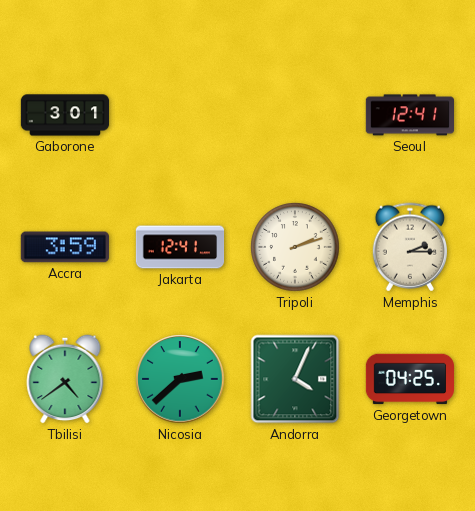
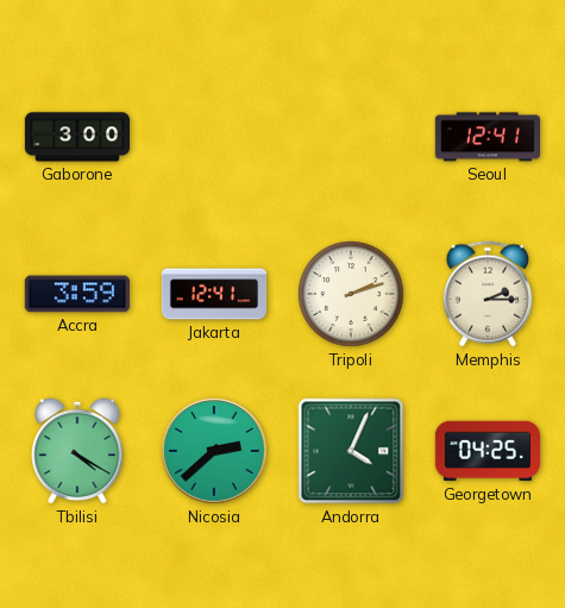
Gaborone: 3:01 -> 3:00
Tbilisi: 4:39 -> 4:20
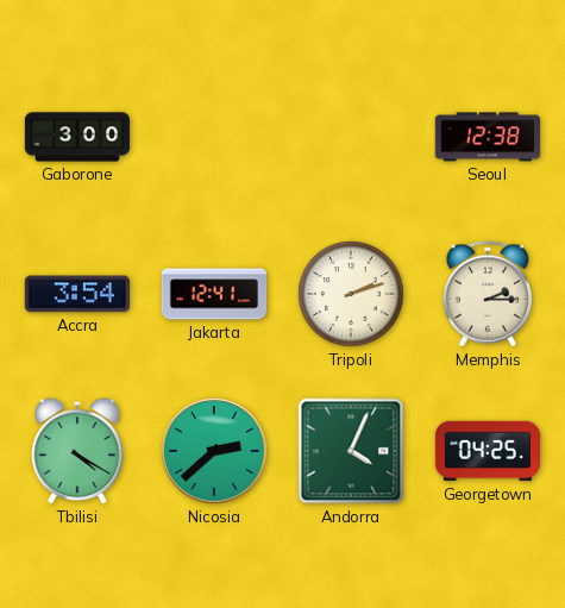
Seoul: 12:41 -> 12:38
Accra: 3:59 -> 3:54
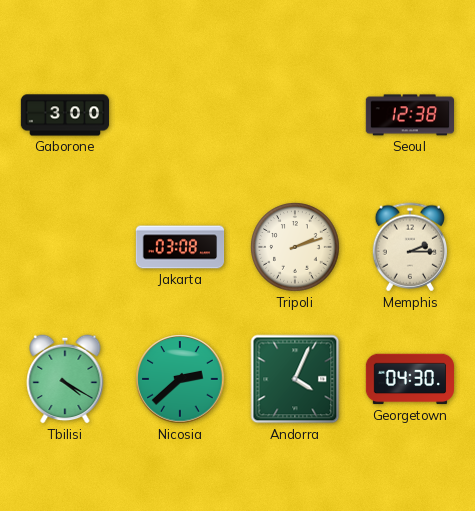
Accra: 3:54 -> none
Jakarta: 12:41 -> 03:08
Georgetown: 04:25 -> 04:30
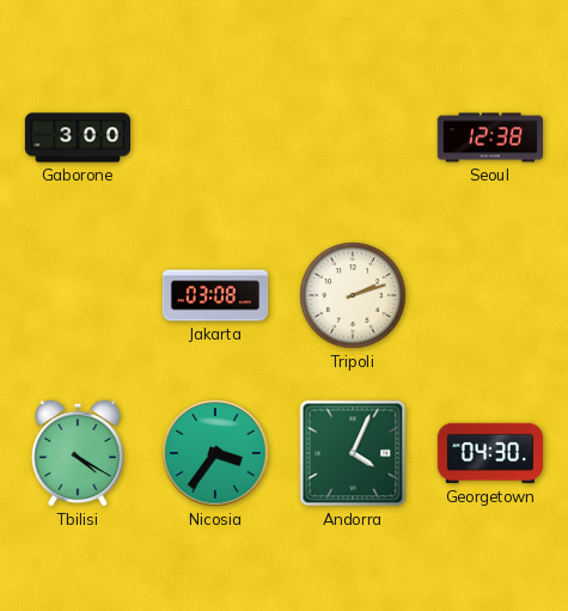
Memphis: 2:15 -> none
Nicosia: 2:38 -> 3:36
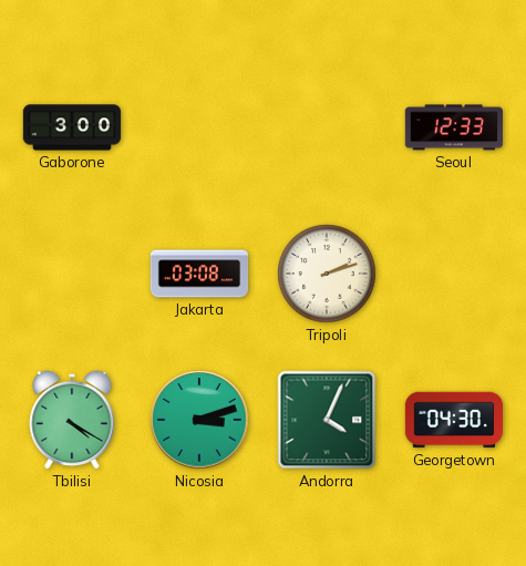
Seoul: 12:38 -> 12:33
Nicosia: 3:36 -> 3:12
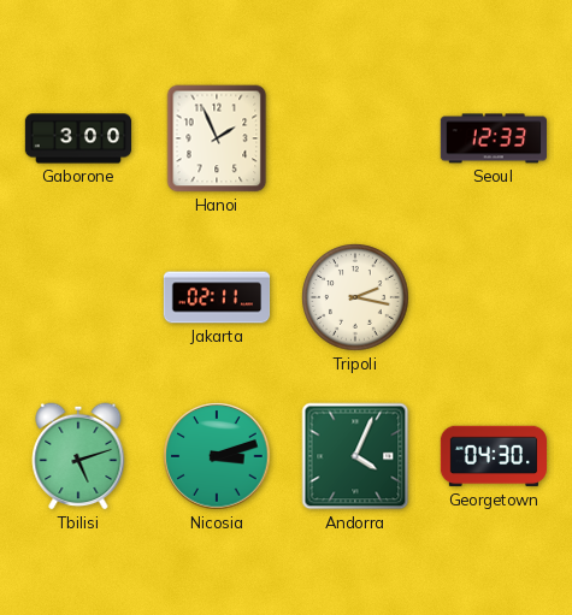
Hanoi: none -> 1:56
Jakarta: 03:08 -> 02:11
Tripoli: 2:12 -> 2:17
Tbilisi: 4:20 -> 5:12
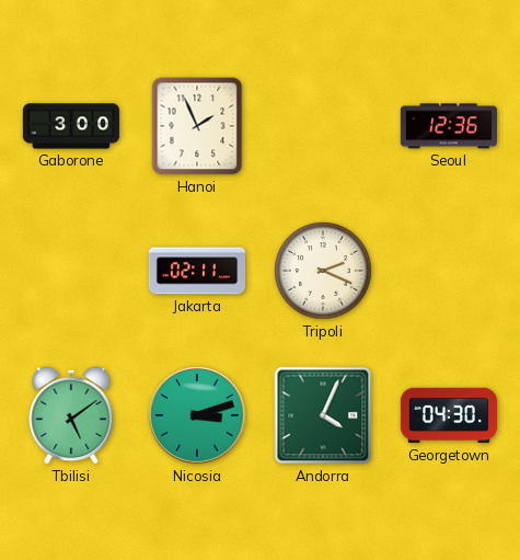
Seoul: 12:33 -> 12:36
Tripoli: 2:17 -> 2:19
Tbilisi: 5:12 -> 5:09
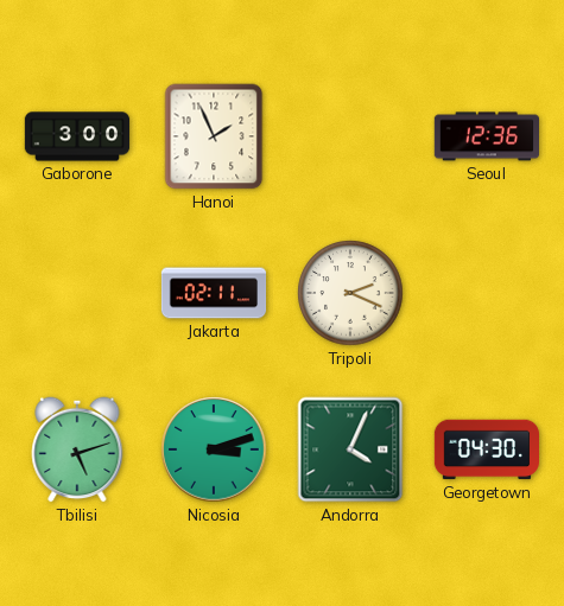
Tbilisi: 5:09 -> 5:12
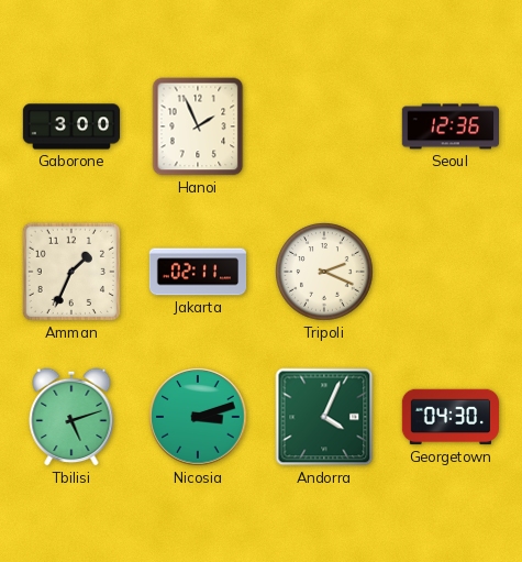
Amman: none -> 1:34
